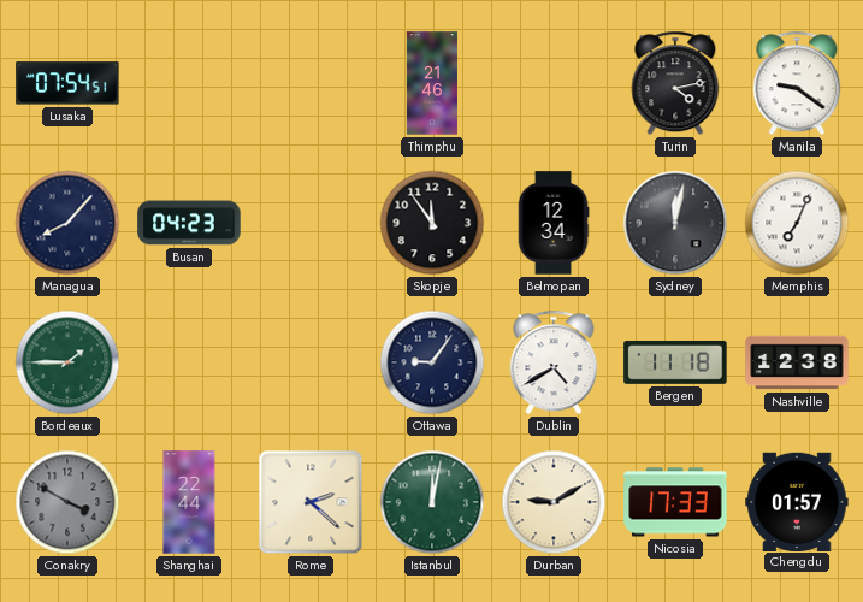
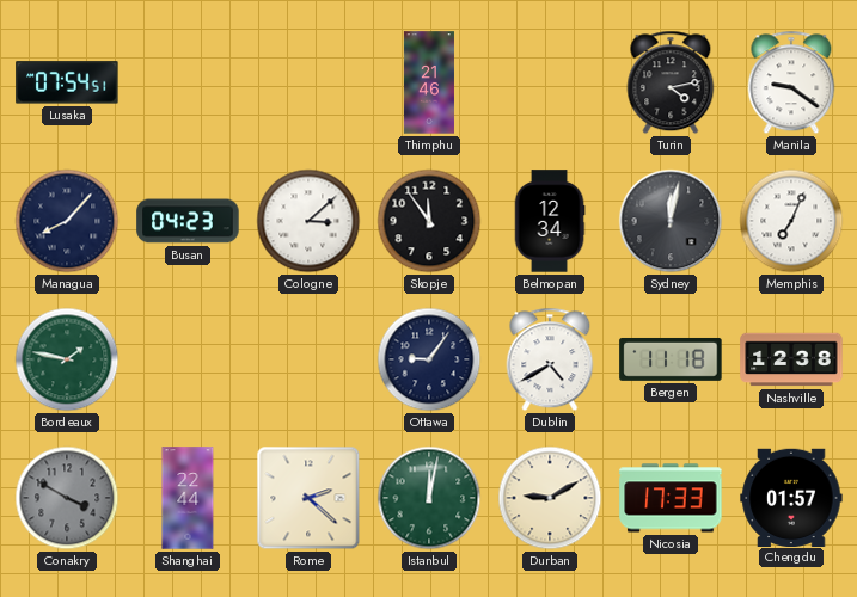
Cologne: none -> 3:08
Bordeaux: 1:45 -> 1:47
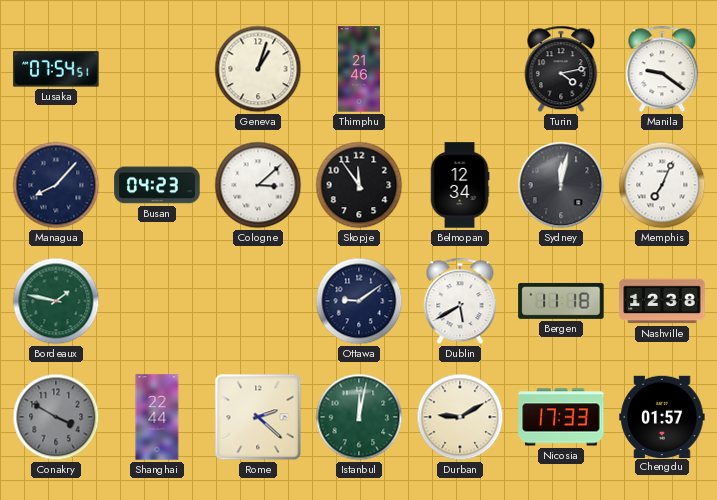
Geneva: none -> 1:03
Ottawa: 9:06 -> 9:09
Dublin: 4:40 -> 5:40
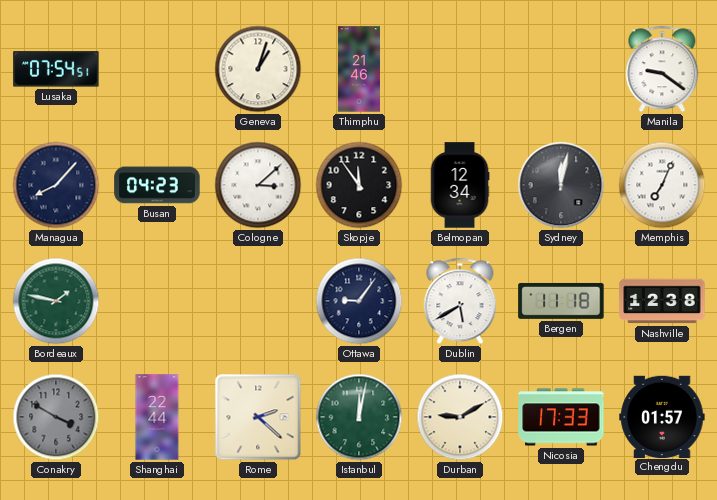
Turin: 4:13 -> none
Ottawa: 9:09 -> 9:06
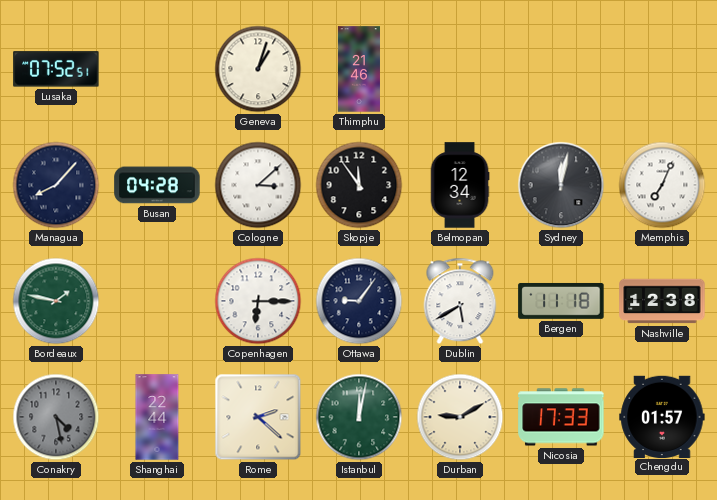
Lusaka: 07:54 -> 07:52
Manila: 9:21 -> none
Busan: 04:23 -> 04:28
Copenhagen: none -> 6:15
Conakry: 3:50 -> 4:28
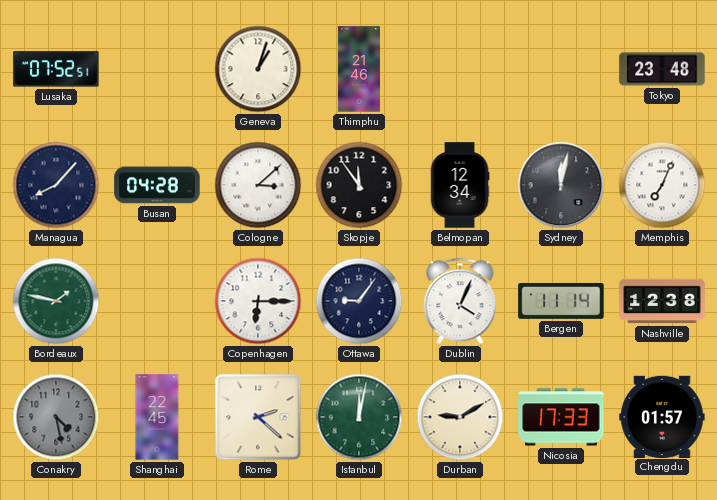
Tokyo: none -> 23:48
Dublin: 5:40 -> 4:04
Bergen: 11:18 -> 11:14
Shanghai: 22:44 -> 22:45
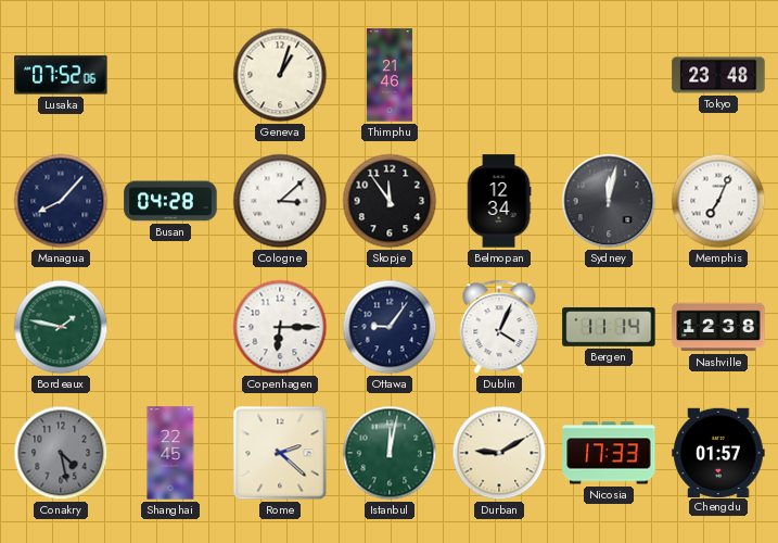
Lusaka: 07:52:51 -> 07:52:06
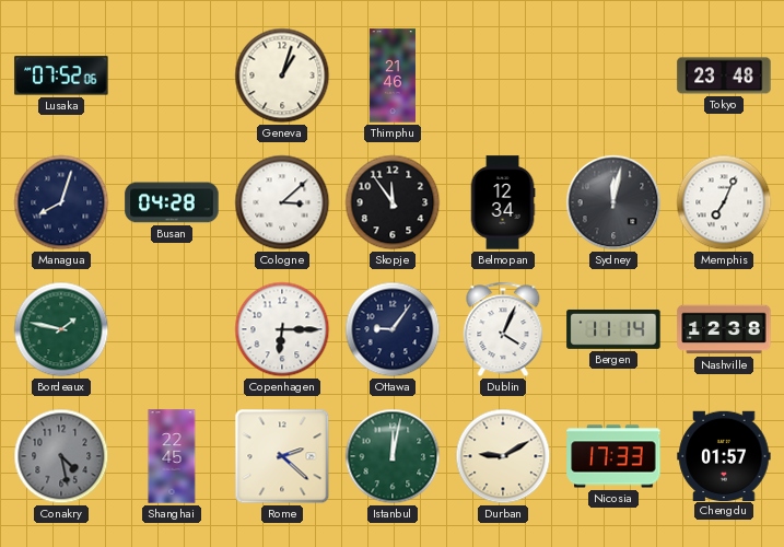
Managua: 8:07 -> 8:03
